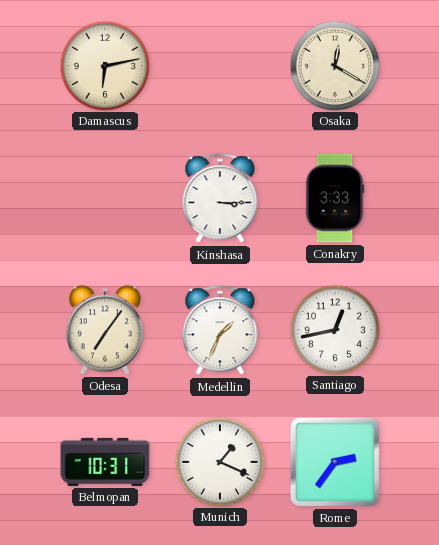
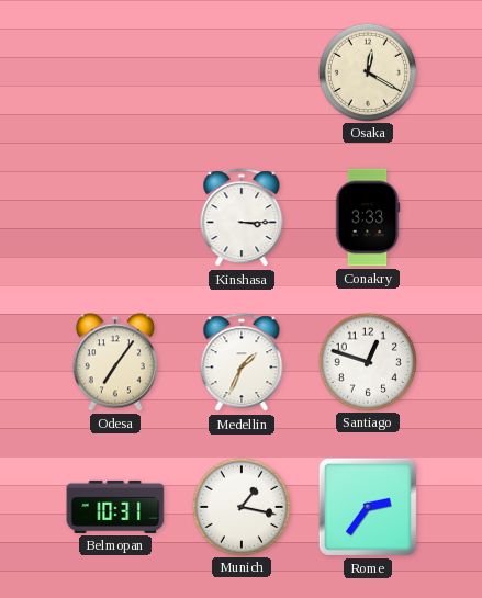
Damascus: 6:13 -> none
Santiago: 12:43 -> 12:48
Munich: 1:19 -> 1:17
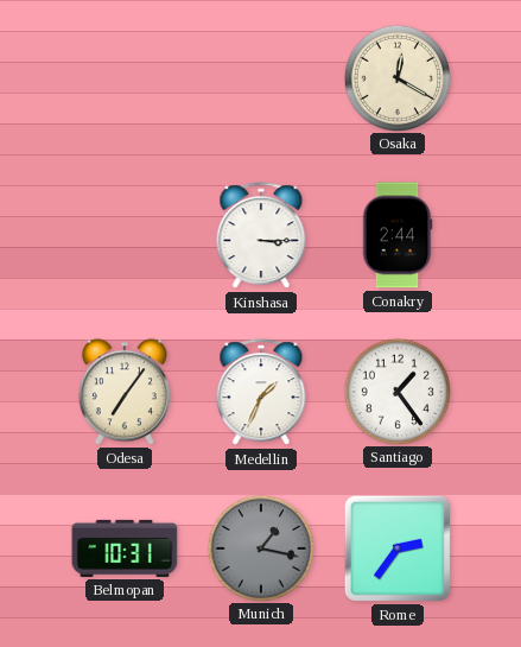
Conakry: 3:33 -> 2:44
Santiago: 12:48 -> 1:24
Munich dial: white -> grey
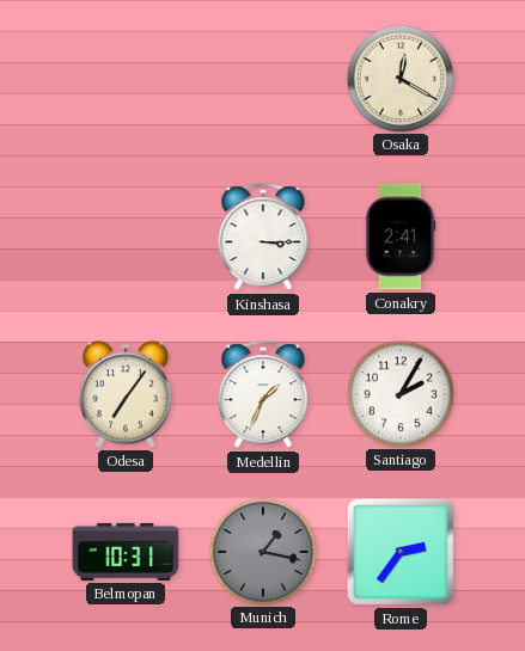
Conakry: 2:44 -> 2:41
Santiago: 1:24 -> 2:05
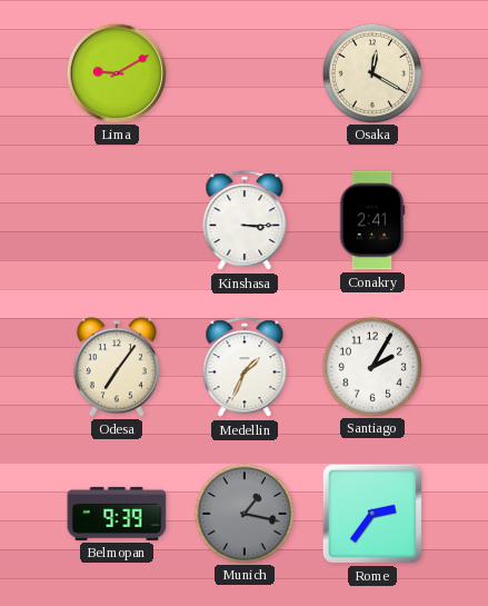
Lima: none -> 9:10
Belmopan: 10:31 -> 9:39
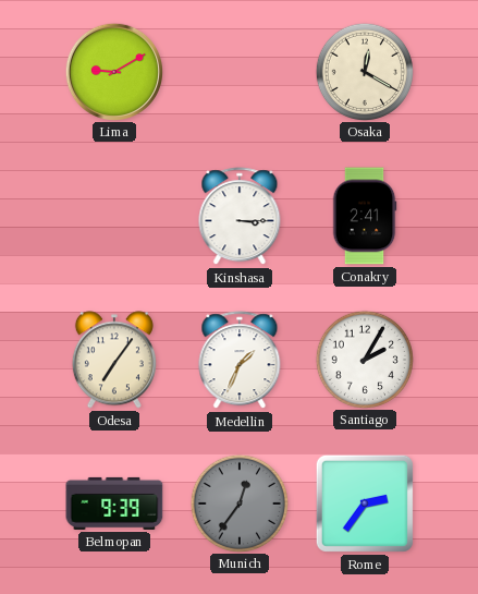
Munich: 1:17 -> 12:36
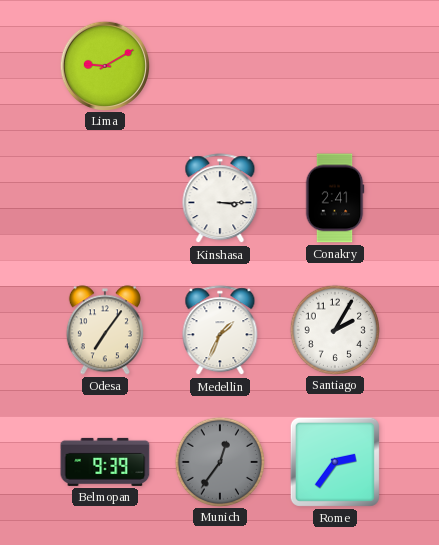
Osaka: 12:20 -> none
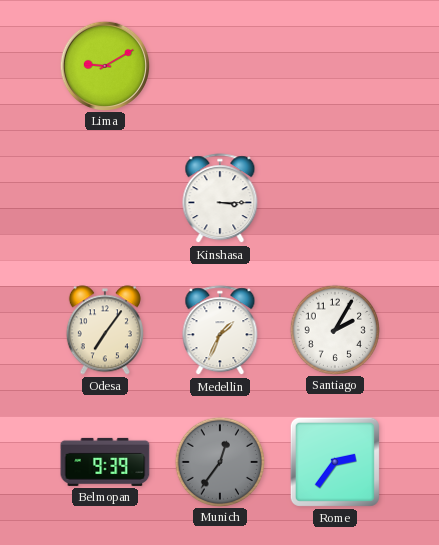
Conakry: 2:41 -> none
